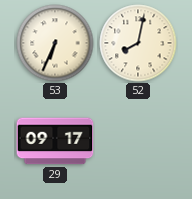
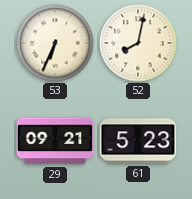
29: 09:17 -> 09:21
61: none -> 5:23
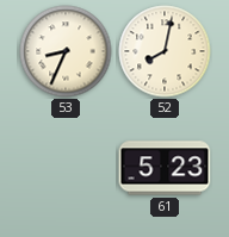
53: 6:34 -> 8:34
29: 09:21 -> none
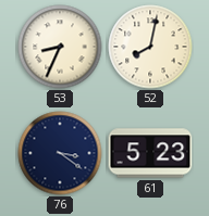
76: none -> 3:21
